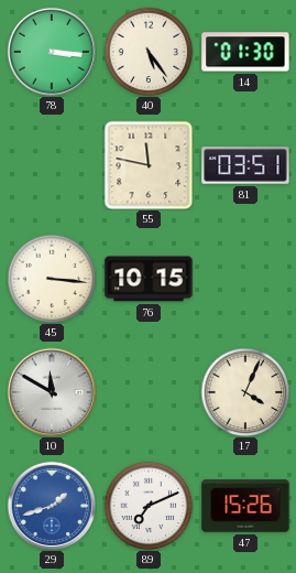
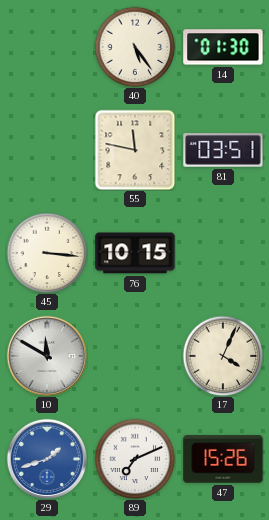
78: 3:16 -> none
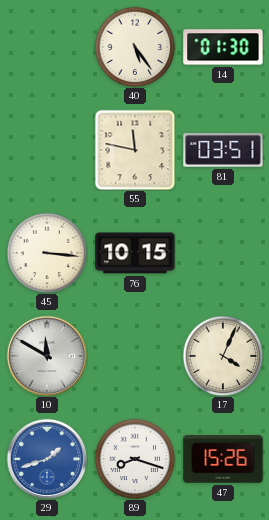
89: 7:11 -> 8:18
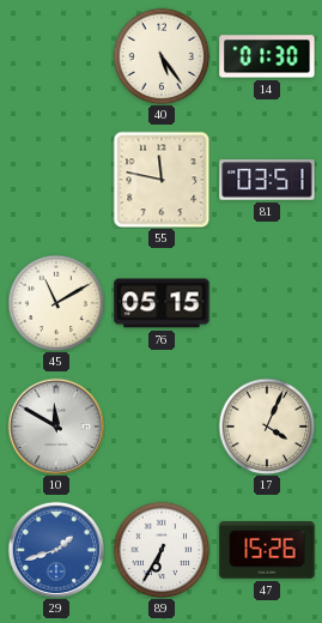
45: 3:16 -> 11:10
76: 10:15 -> 05:15
89: 8:18 -> 6:35
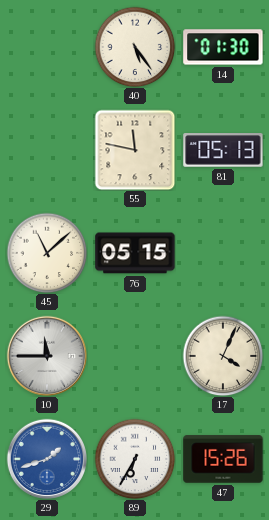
81: 03:51 -> 05:13
45: 11:10 -> 11:08
10: 11:50 -> 11:45
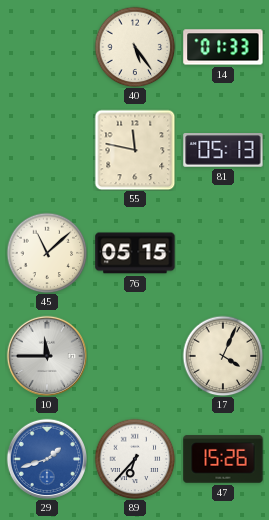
14: 01:30 -> 01:33
89: 6:35 -> 6:37
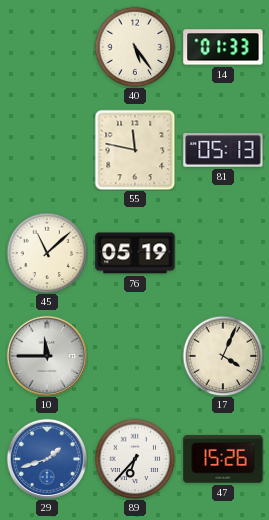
76: 05:15 -> 05:19
